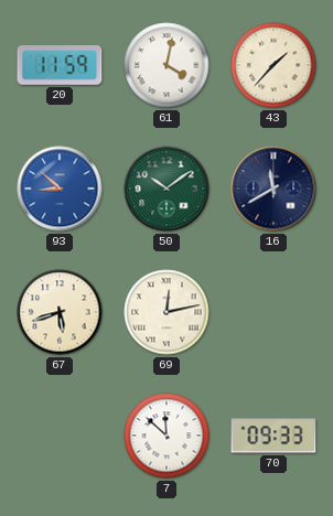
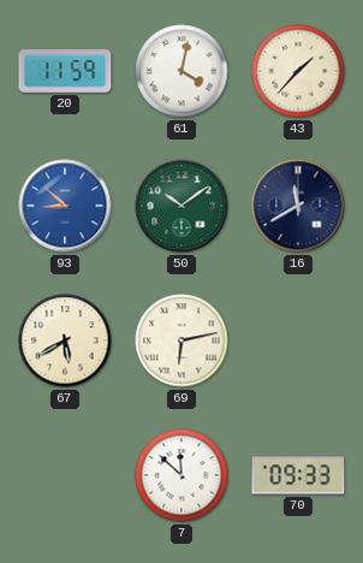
67: 5:42 -> 5:40
69: 12:13 -> 6:13
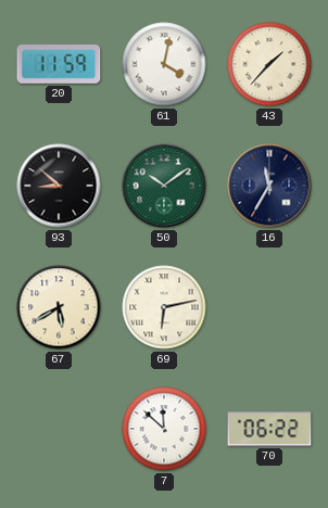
93 dial: blue -> black
16: 11:40 -> 11:35
70: 09:33 -> 06:22
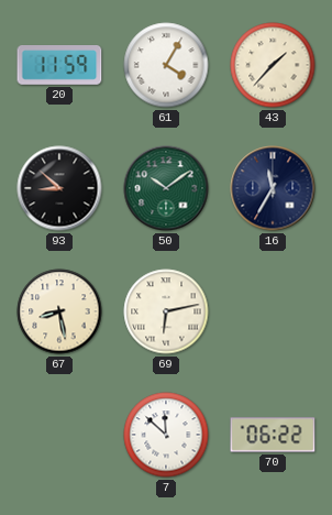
61: 4:02 -> 4:05
67: 5:40 -> 8:28
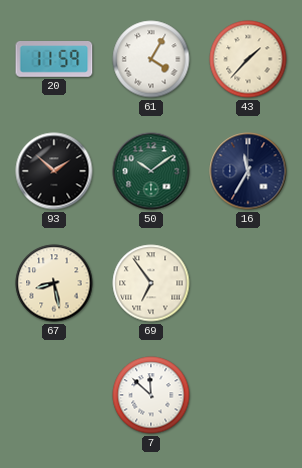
93: 8:52 -> 1:52
69: 6:13 -> 6:54
70: 06:22 -> none
